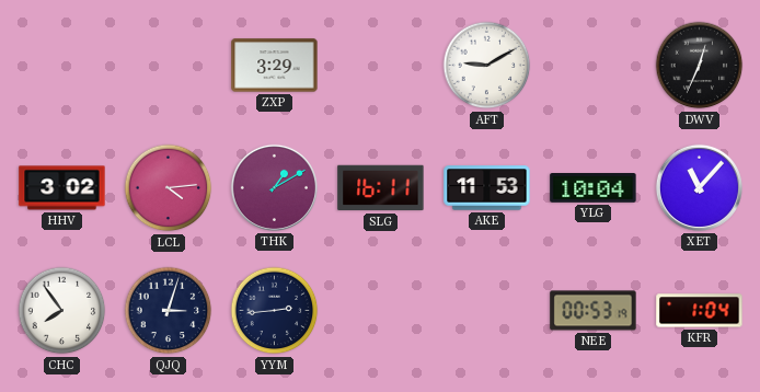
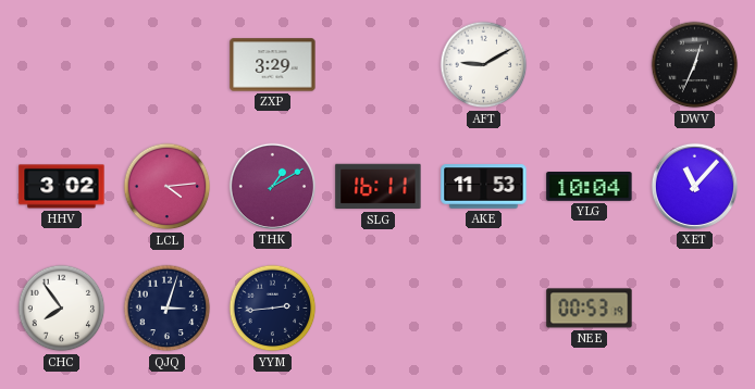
KFR: 1:04 -> none
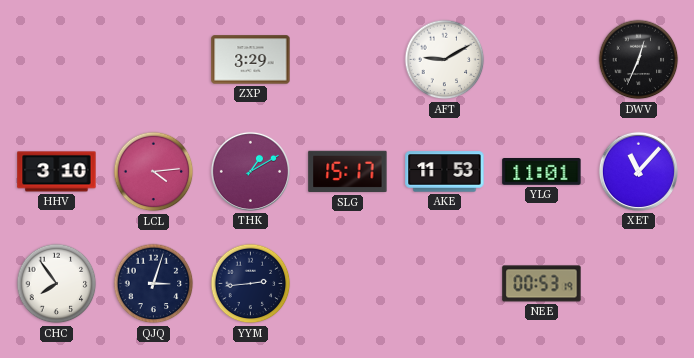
HHV: 3:02 -> 3:10
SLG: 16:11 -> 15:17
YLG: 10:04 -> 11:01
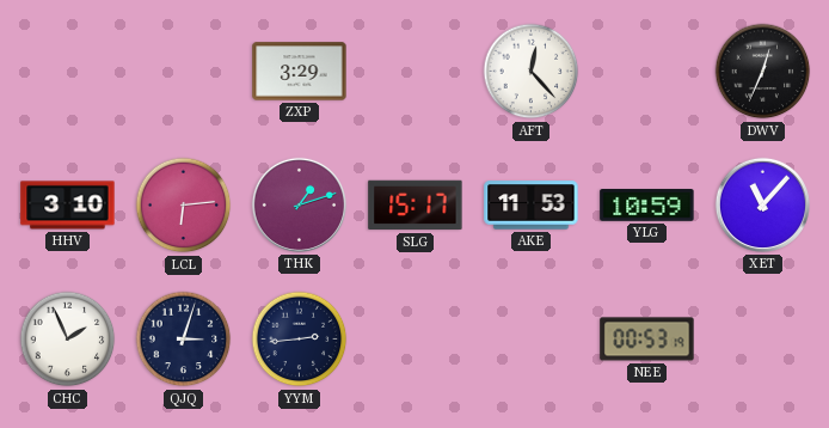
AFT: 9:10 -> 12:23
LCL: 4:14 -> 6:14
THK: 1:10 -> 1:12
YLG: 11:01 -> 10:59
CHC: 7:54 -> 1:56
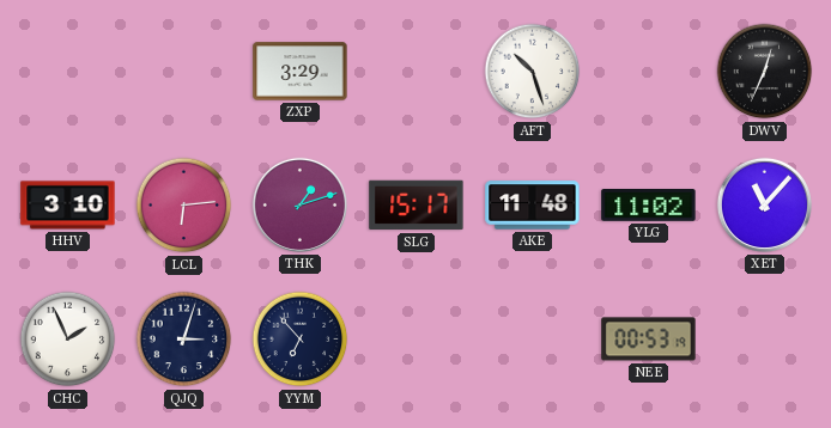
AFT: 12:23 -> 10:27
AKE: 11:53 -> 11:48
YLG: 10:59 -> 11:02
YYM: 2:44 -> 6:53
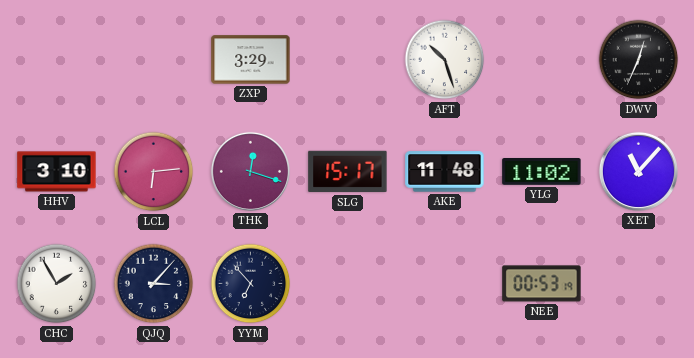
THK: 1:12 -> 12:18
CHC: 1:56 -> 1:55
QJQ: 3:03 -> 3:07
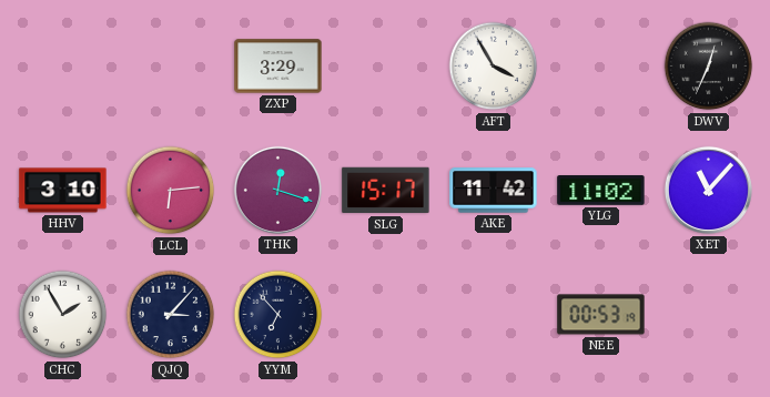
AFT: 10:27 -> 3:55
AKE: 11:48 -> 11:42
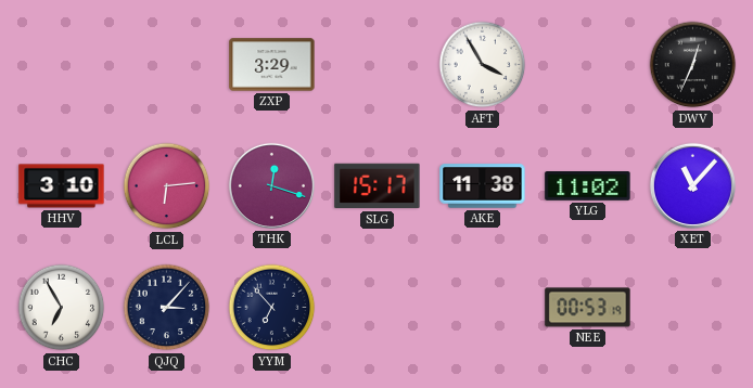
AKE: 11:42 -> 11:38
CHC: 1:55 -> 6:55
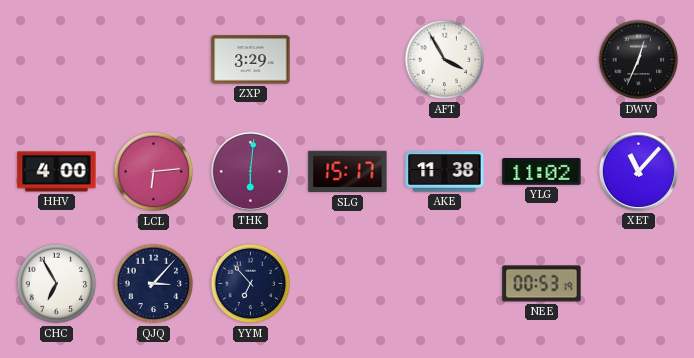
HHV: 3:10 -> 4:00
THK: 12:18 -> 6:01
